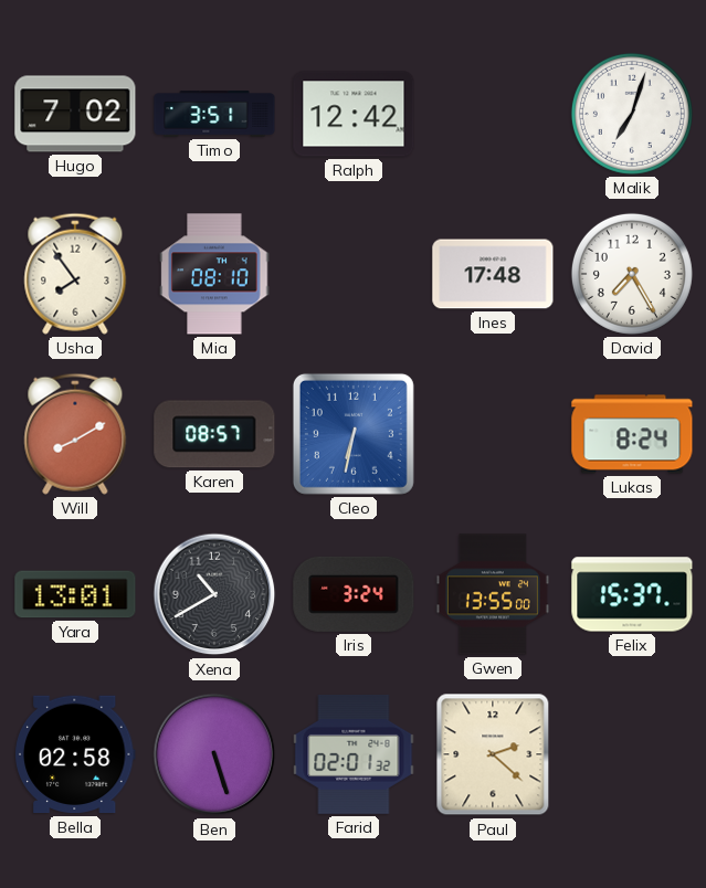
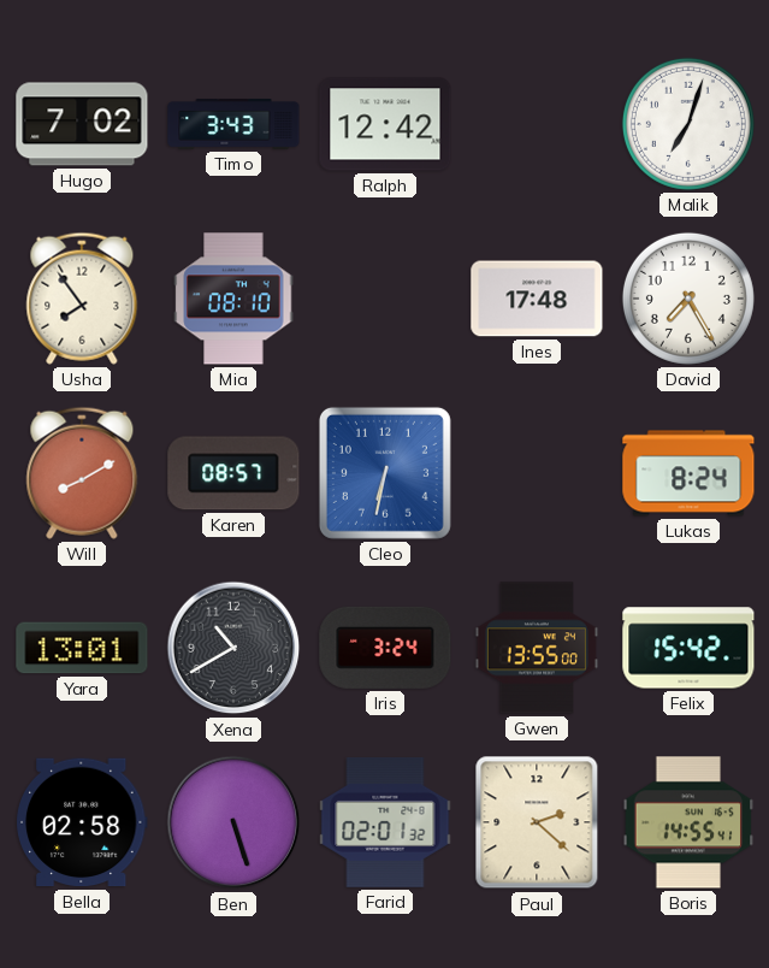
Timo: 3:51 -> 3:43
Felix: 15:37 -> 15:42
Boris: none -> 14:55
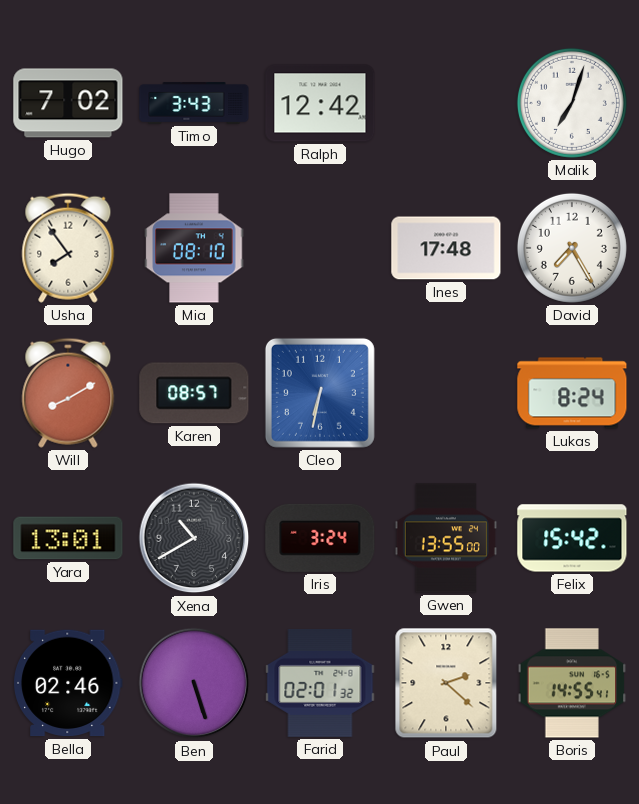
Bella: 02:58 -> 02:46
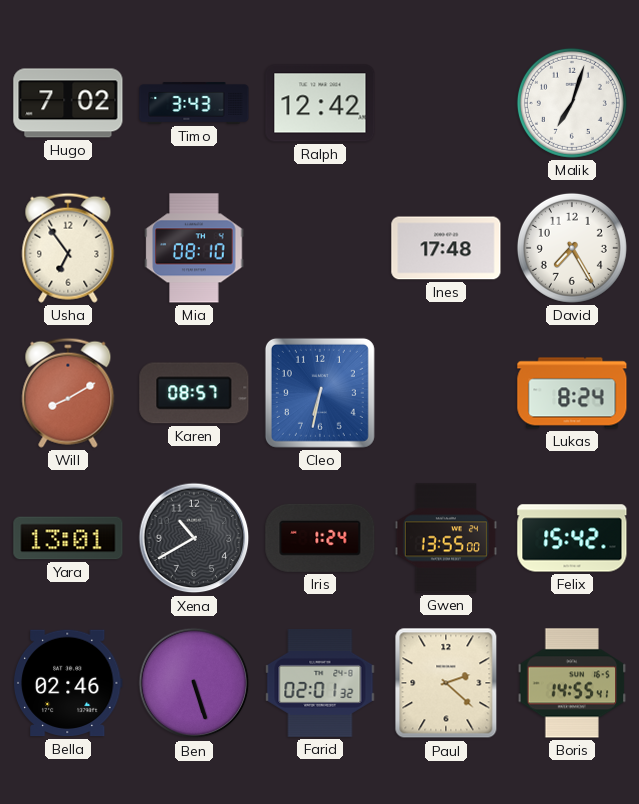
Usha: 7:54 -> 6:54
Iris: 3:24 -> 1:24
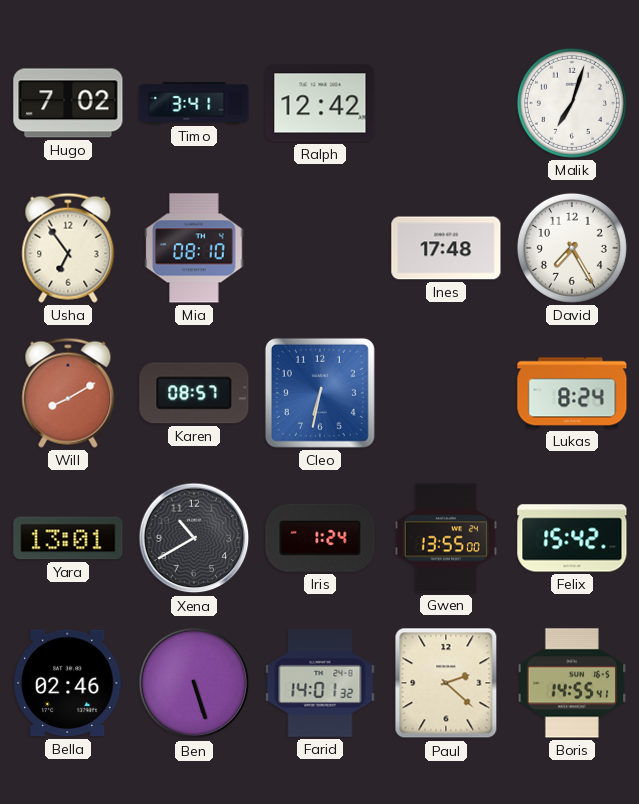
Timo: 3:43 -> 3:41
Farid: 02:01 -> 14:01
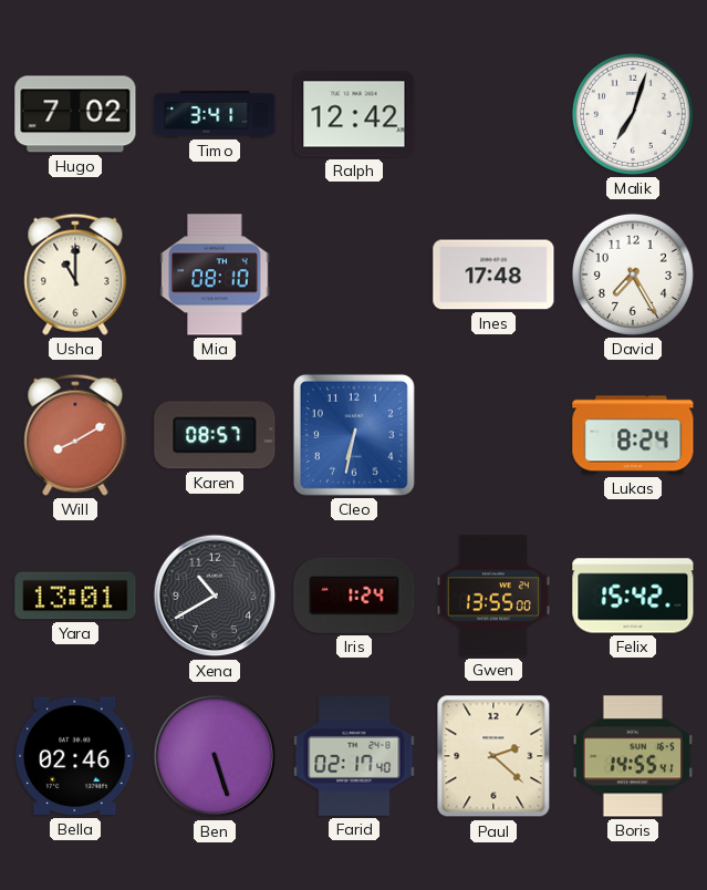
Usha: 6:54 -> 11:00
Farid: 14:01 -> 02:17
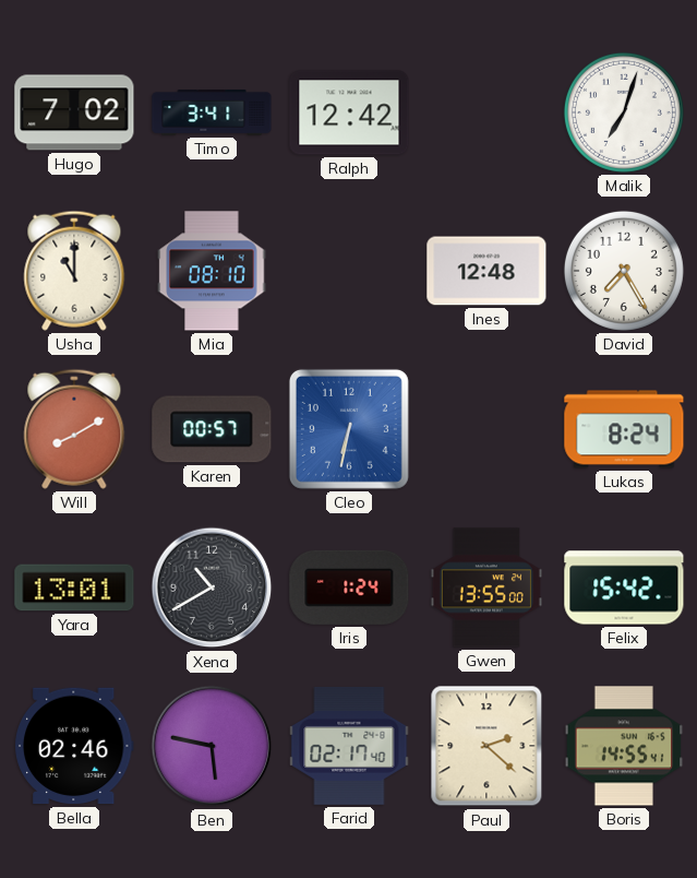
Ines: 17:48 -> 12:48
Karen: 08:57 -> 00:57
Ben: 5:27 -> 5:47
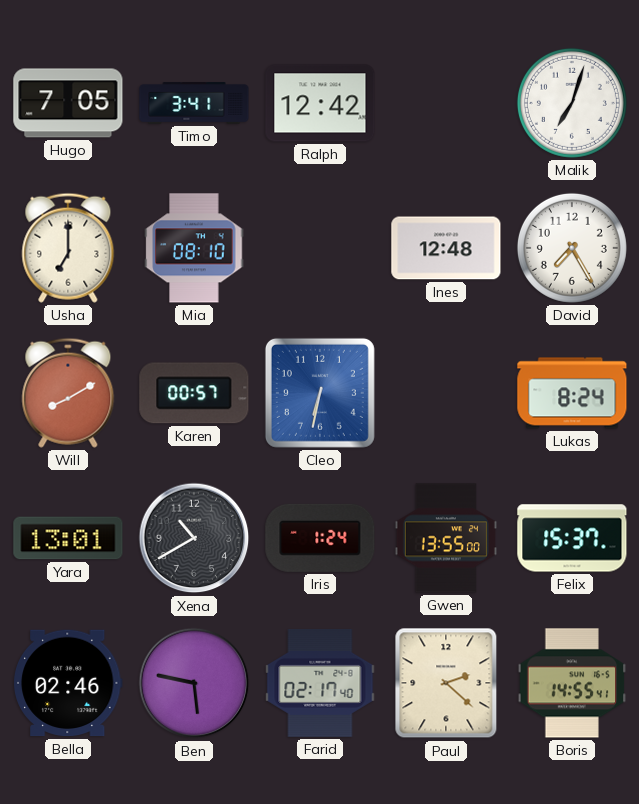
Hugo: 7:02 -> 7:05
Usha: 11:00 -> 7:00
Felix: 15:42 -> 15:37
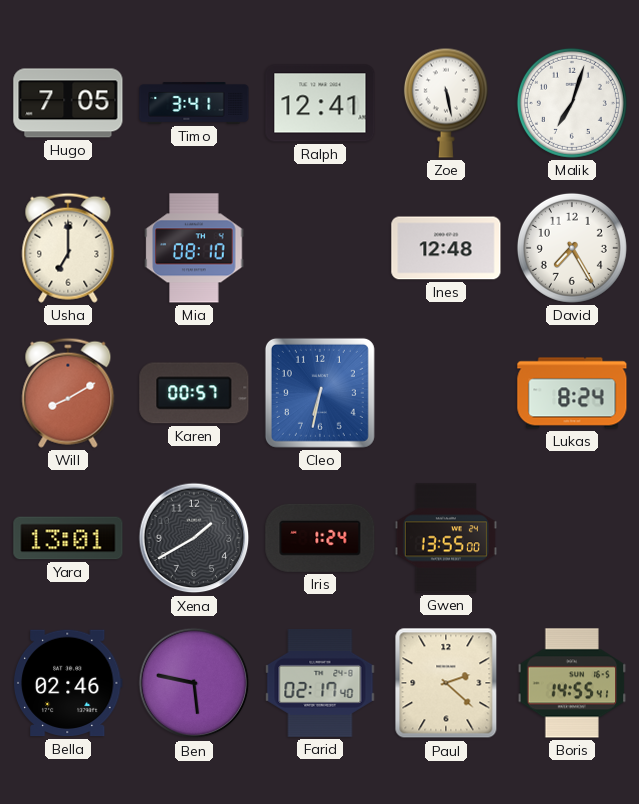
Ralph: 12:42 -> 12:41
Zoe: none -> 5:28
Xena: 10:40 -> 1:40
Felix: 15:37 -> none
